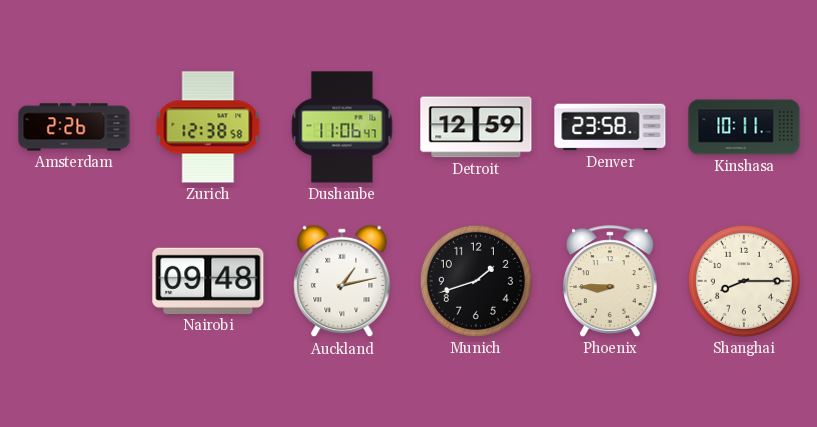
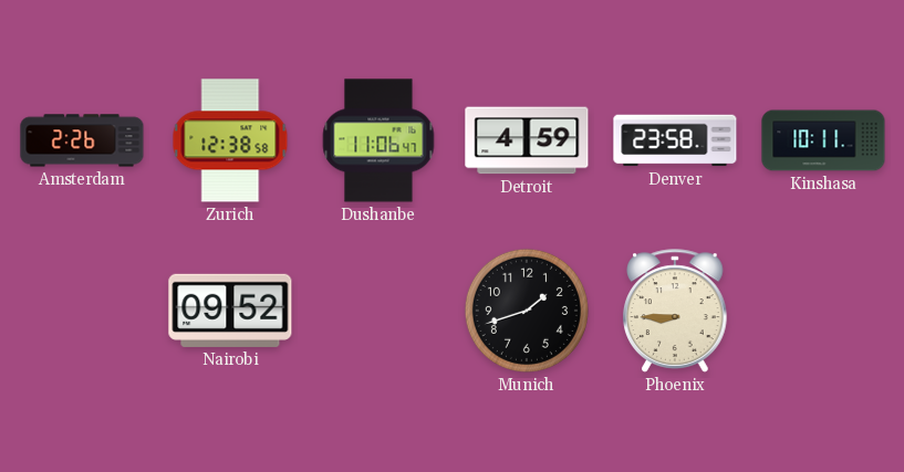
Detroit: 12:59 -> 4:59
Nairobi: 09:48 -> 09:52
Auckland: 1:13 -> none
Shanghai: 8:15 -> none
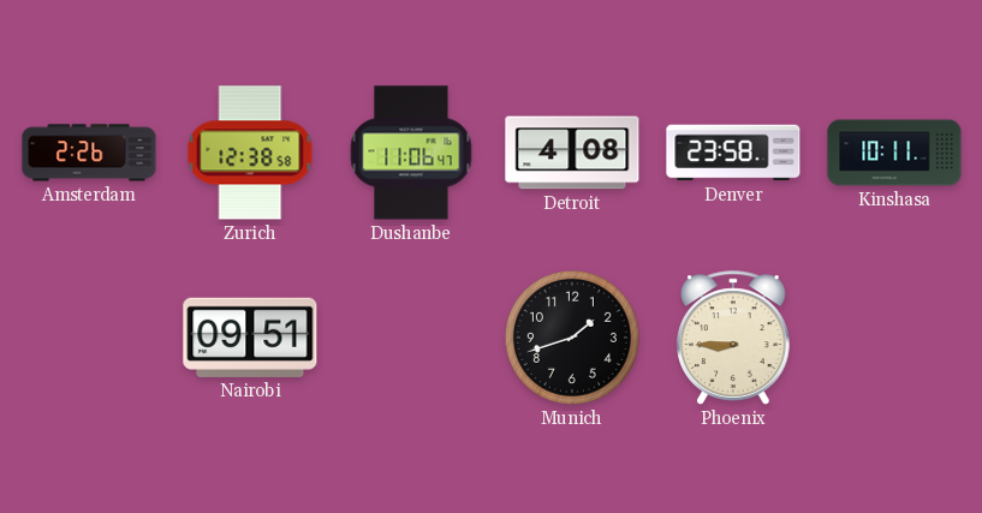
Detroit: 4:59 -> 4:08
Nairobi: 09:52 -> 09:51
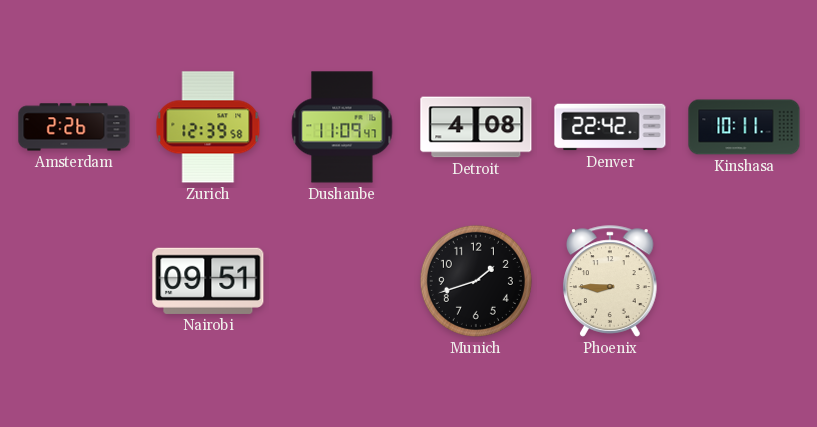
Zurich: 12:38 -> 12:39
Dushanbe: 11:06 -> 11:09
Denver: 23:58 -> 22:42
